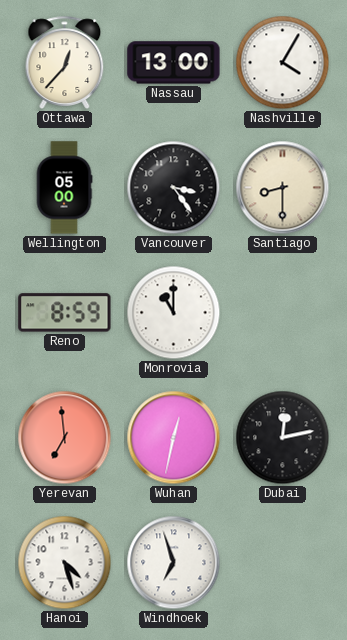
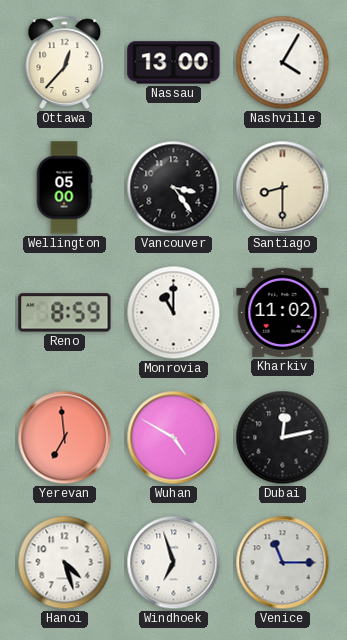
Kharkiv: none -> 11:02
Wuhan: 12:32 -> 4:50
Venice: none -> 11:15
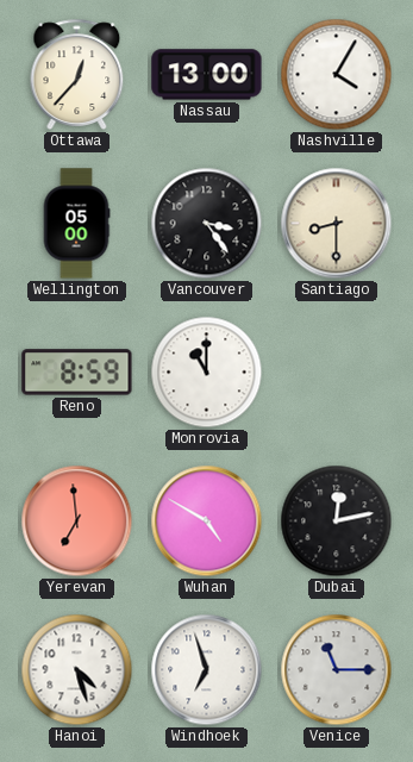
Kharkiv: 11:02 -> none
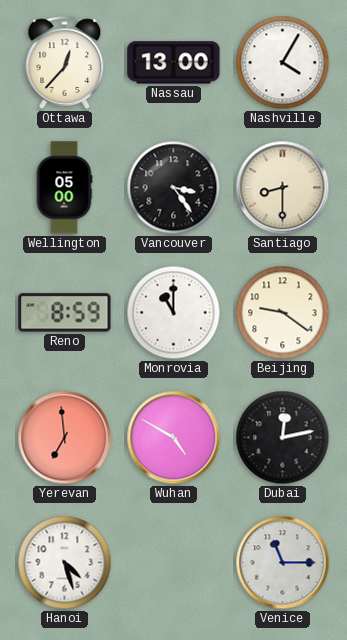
Beijing: none -> 9:21
Windhoek: 6:57 -> none
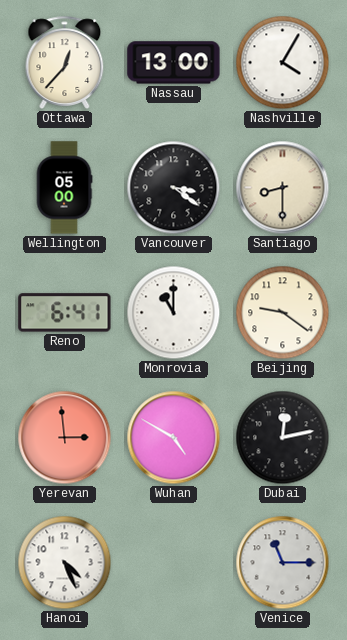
Vancouver: 3:24 -> 3:21
Reno: 8:59 -> 6:41
Yerevan: 6:59 -> 2:59
Hanoi: 4:27 -> 4:26
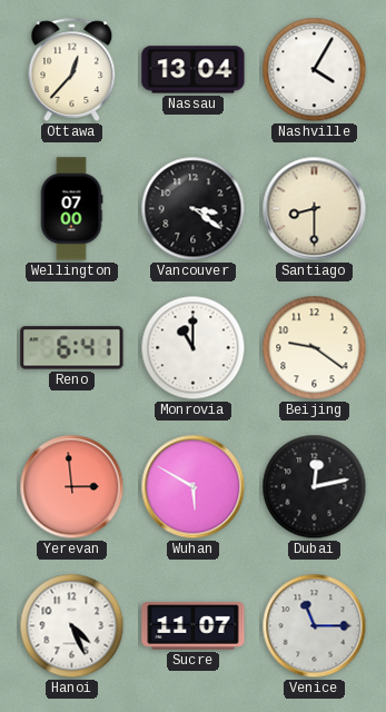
Nassau: 13:00 -> 13:04
Wellington: 05:00 -> 07:00
Wuhan: 4:50 -> 5:50
Sucre: none -> 11:07
